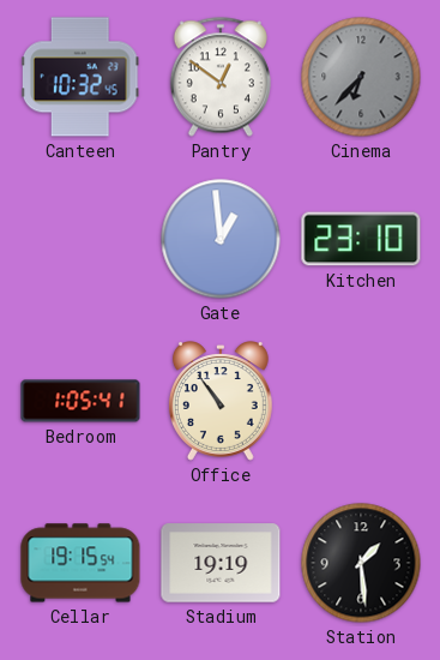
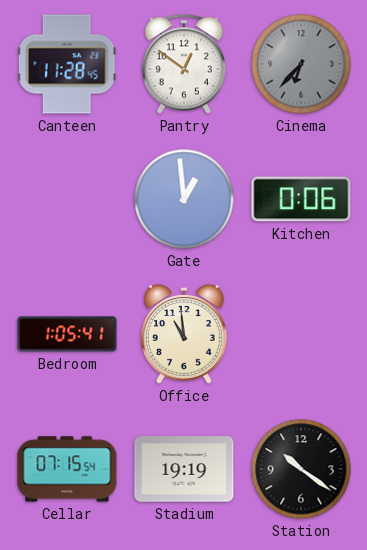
Canteen: 10:32 -> 11:28
Kitchen: 23:10 -> 0:06
Office: 10:54 -> 10:59
Cellar: 19:15 -> 07:15
Station: 1:29 -> 10:21
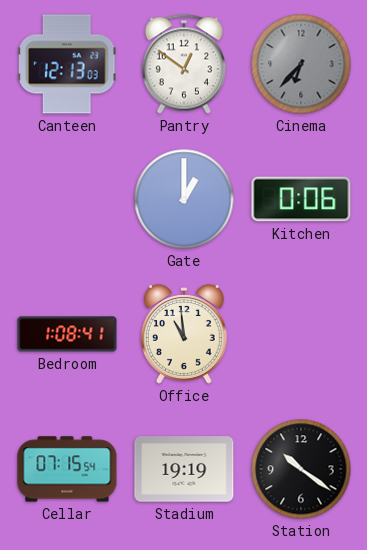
Canteen: 11:28 -> 12:13
Gate: 12:59 -> 1:00
Bedroom: 1:05 -> 1:08
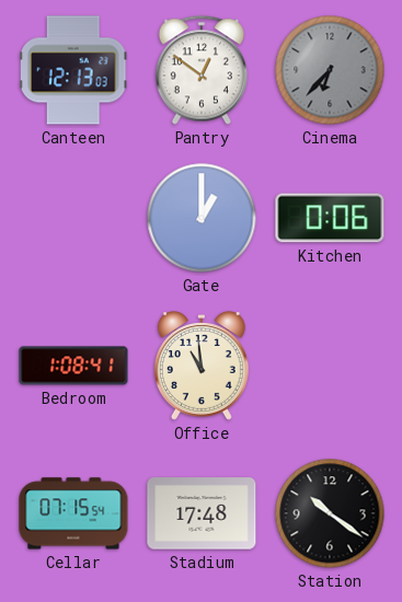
Stadium: 19:19 -> 17:48
